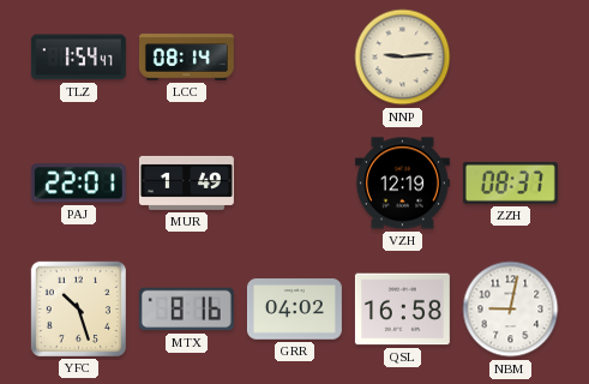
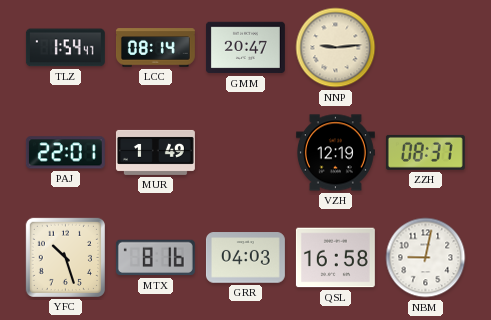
GMM: none -> 20:47
GRR: 04:02 -> 04:03
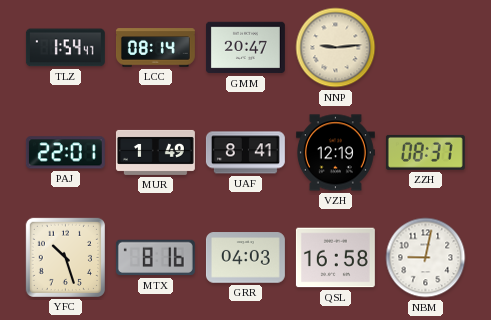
UAF: none -> 8:41
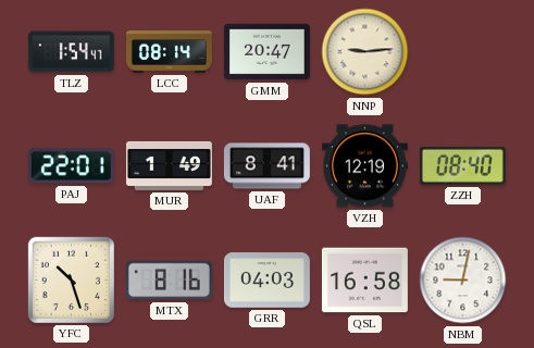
ZZH: 08:37 -> 08:40
